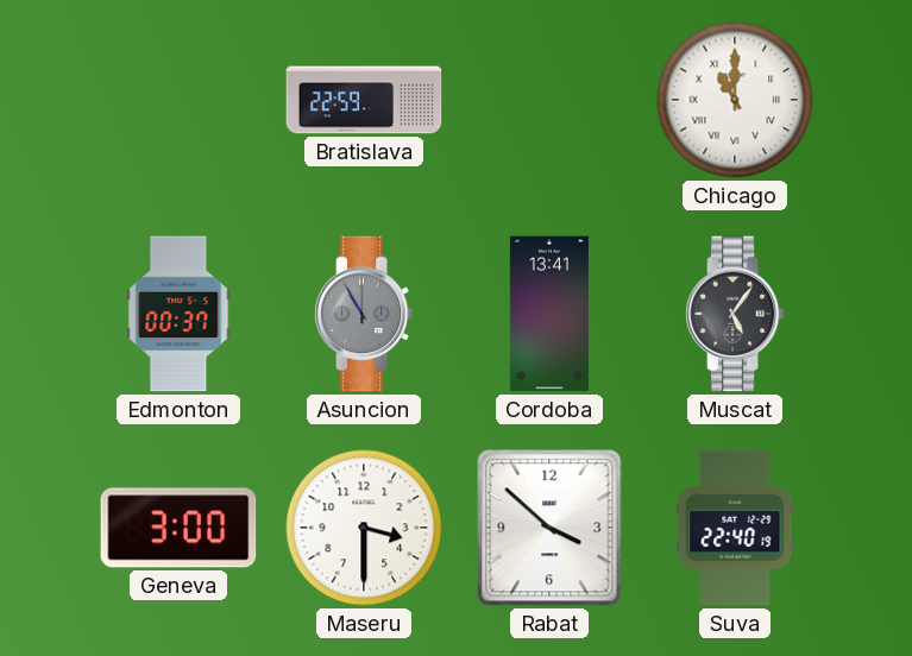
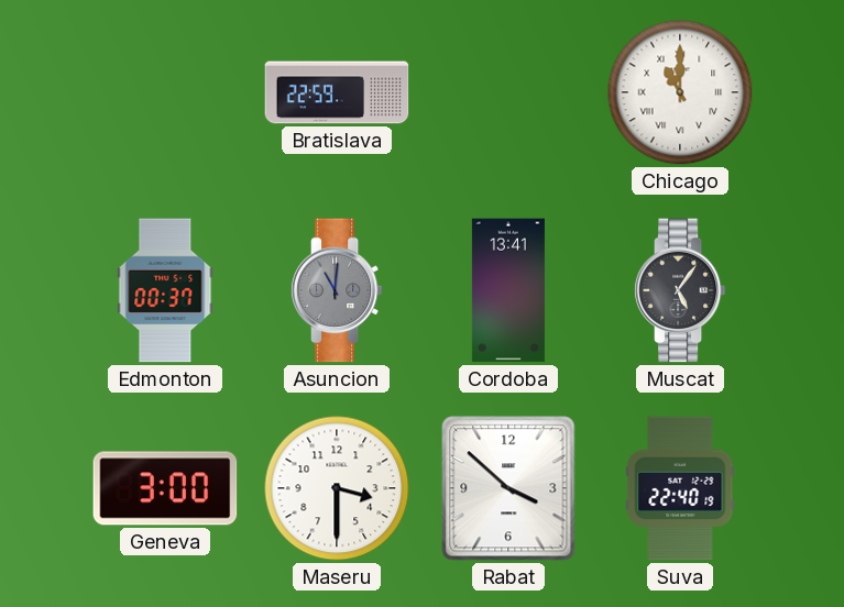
Asuncion: 10:55 -> 11:01
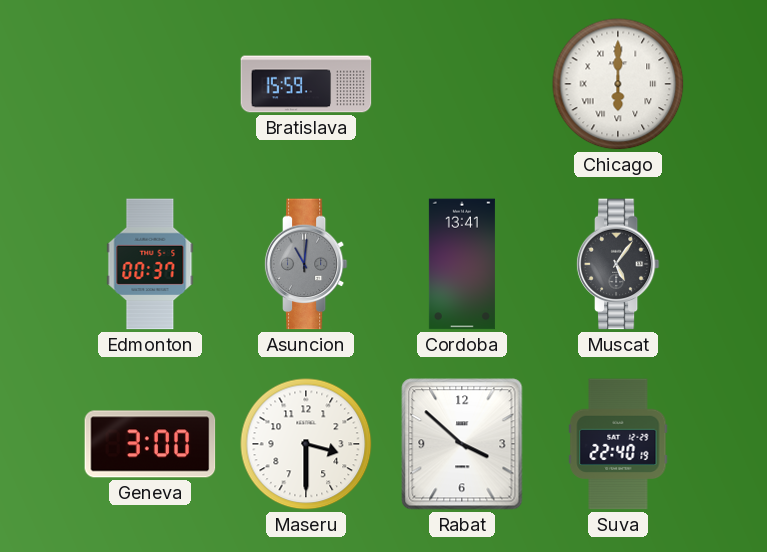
Bratislava: 22:59 -> 15:59
Chicago: 11:00 -> 6:00
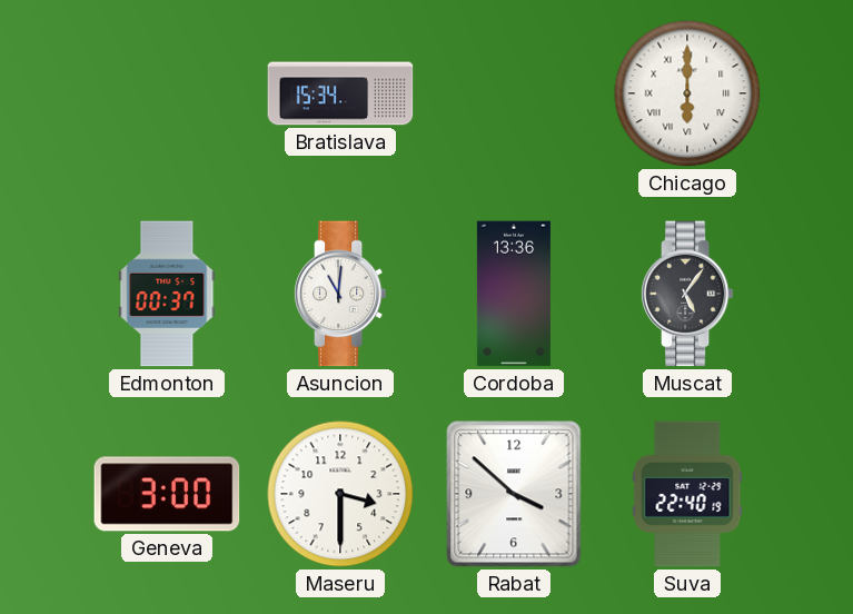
Bratislava: 15:59 -> 15:34
Asuncion dial: grey -> white
Cordoba: 13:41 -> 13:36
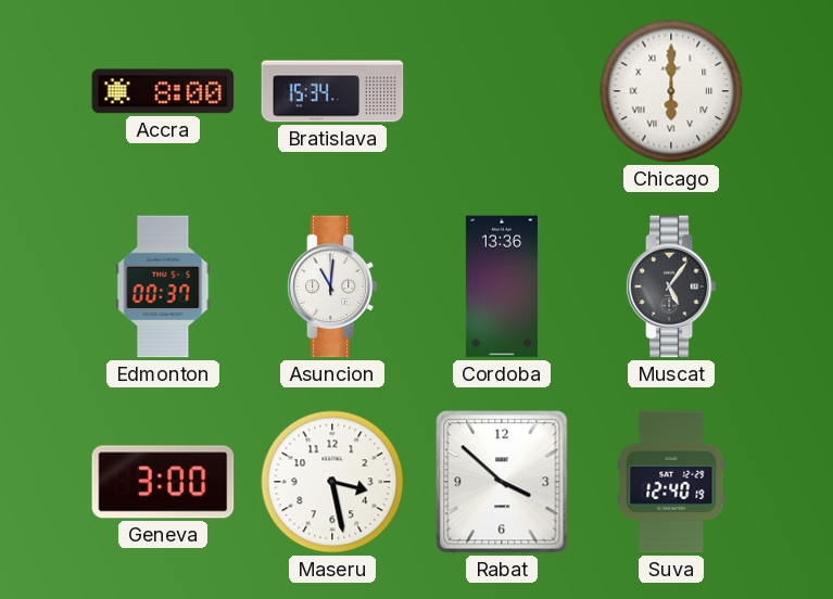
Accra: none -> 8:00
Maseru: 3:30 -> 3:28
Suva: 22:40 -> 12:40
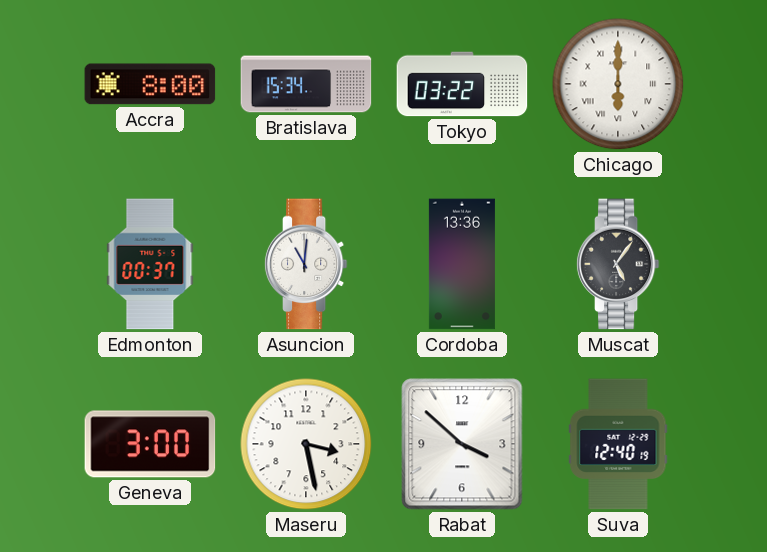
Tokyo: none -> 03:22
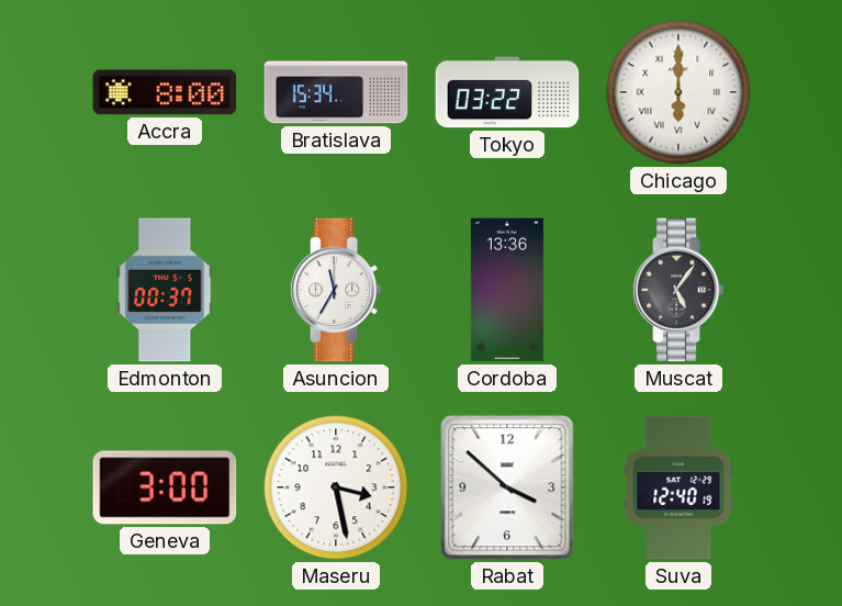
Asuncion: 11:01 -> 11:35
